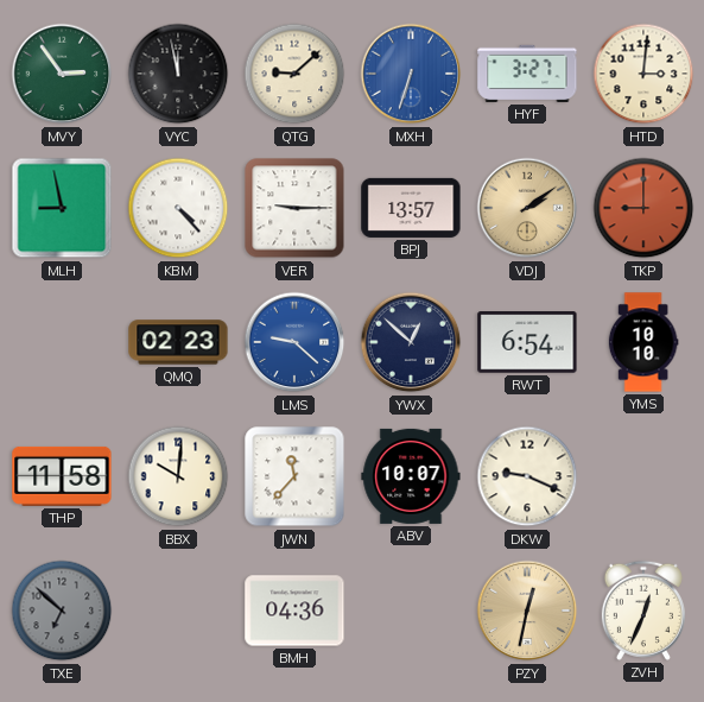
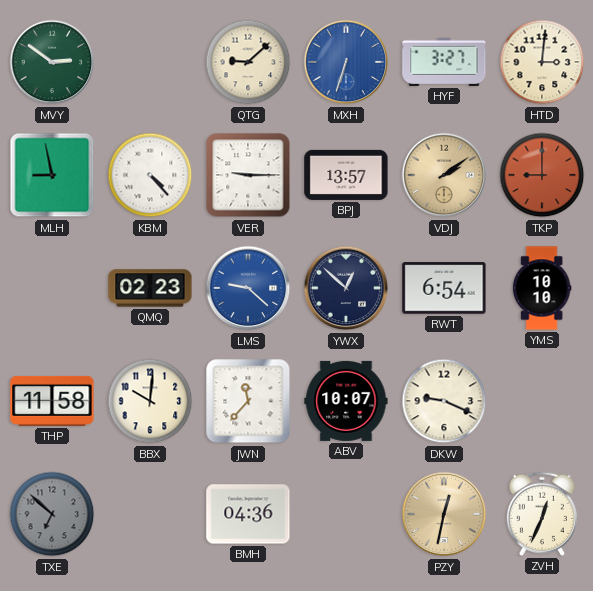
MVY: 2:54 -> 2:51
VYC: 11:58 -> none
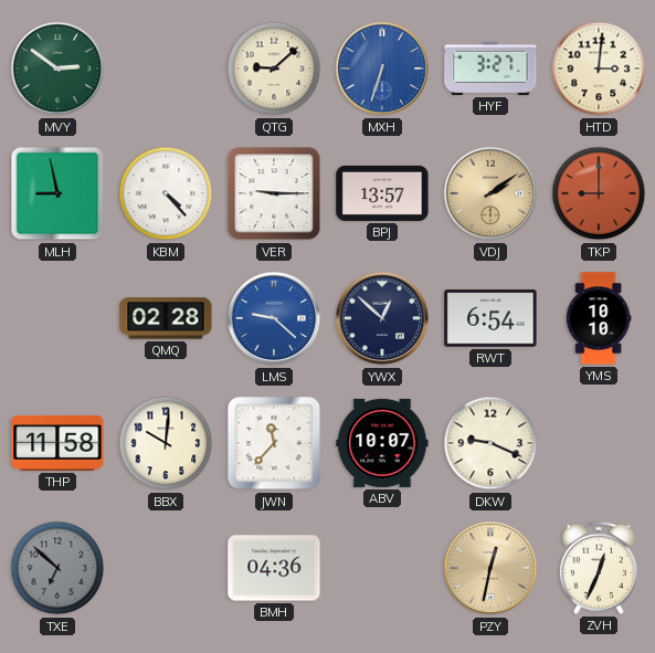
QMQ: 02:23 -> 02:28
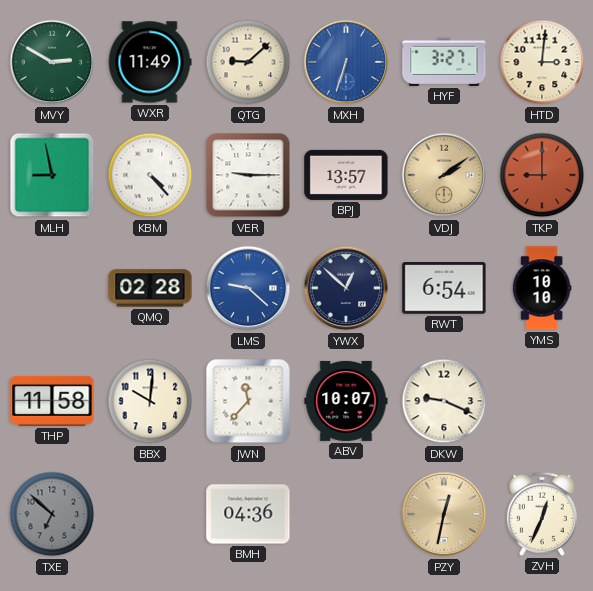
MVY: 2:51 -> 2:50
WXR: none -> 11:49
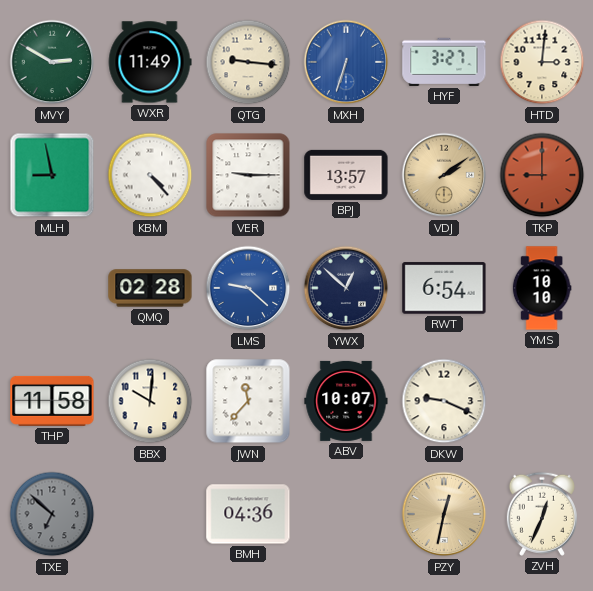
QTG: 9:08 -> 9:16
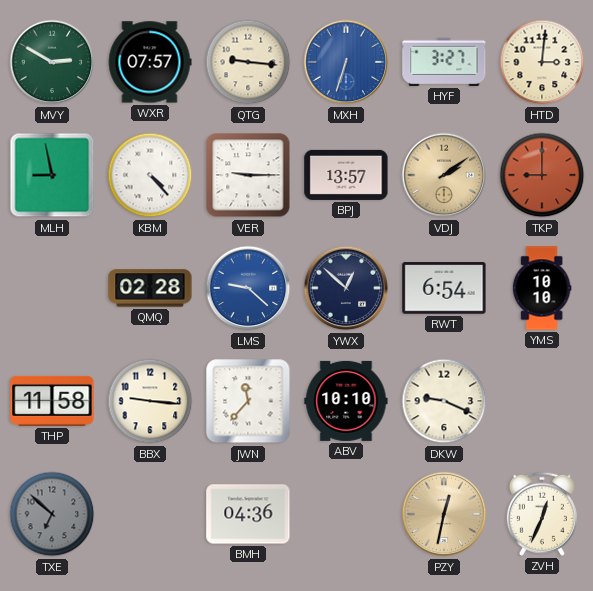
WXR: 11:49 -> 07:57
BBX: 10:01 -> 9:16
ABV: 10:07 -> 10:10
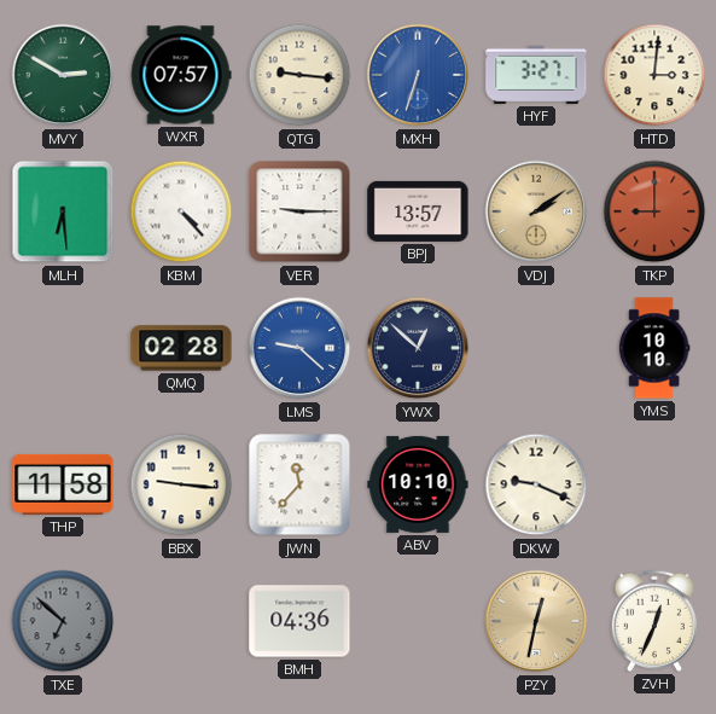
MLH: 8:58 -> 6:29
RWT: 6:54 -> none
